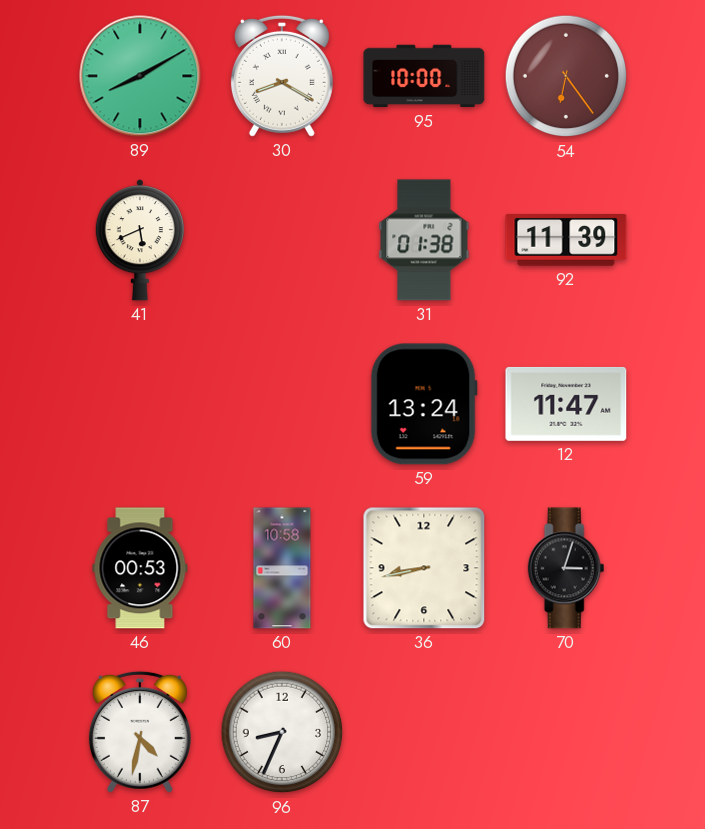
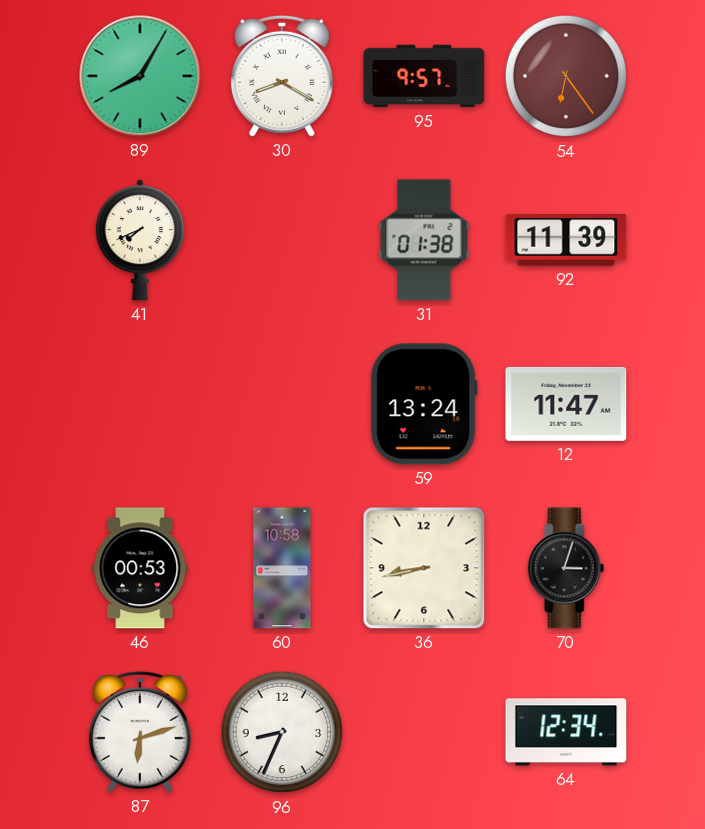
89: 8:10 -> 8:05
95: 10:00 -> 9:57
41: 5:41 -> 7:41
87: 4:32 -> 6:12
64: none -> 12:34
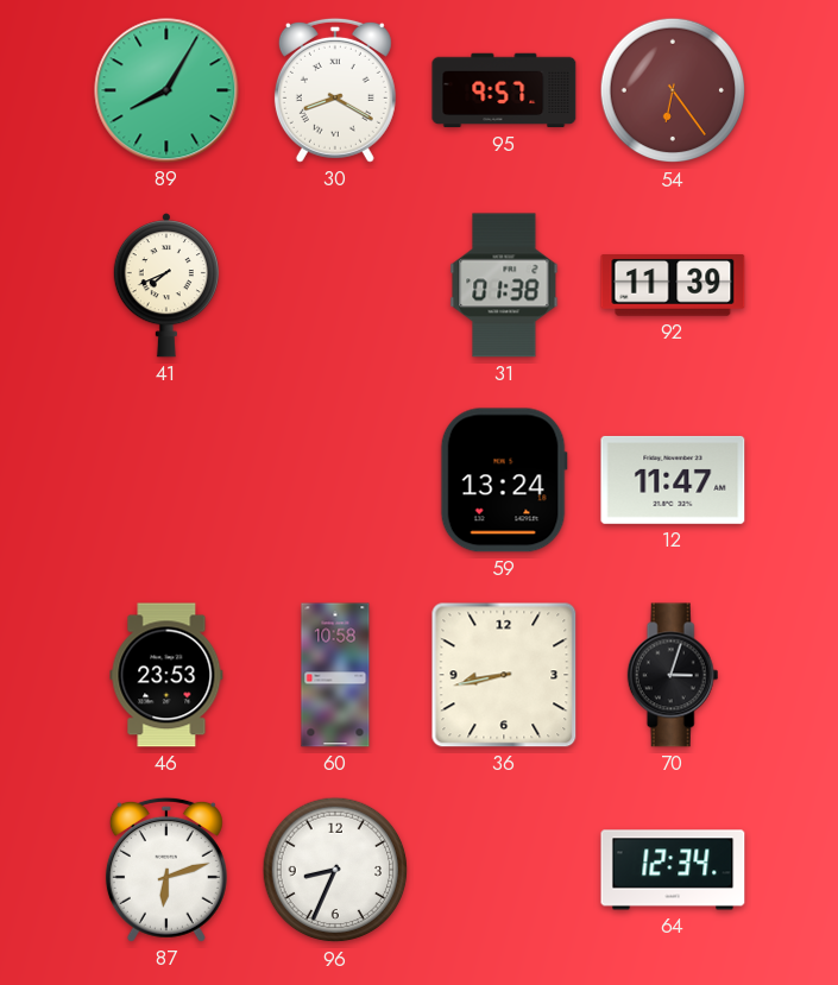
46: 00:53 -> 23:53
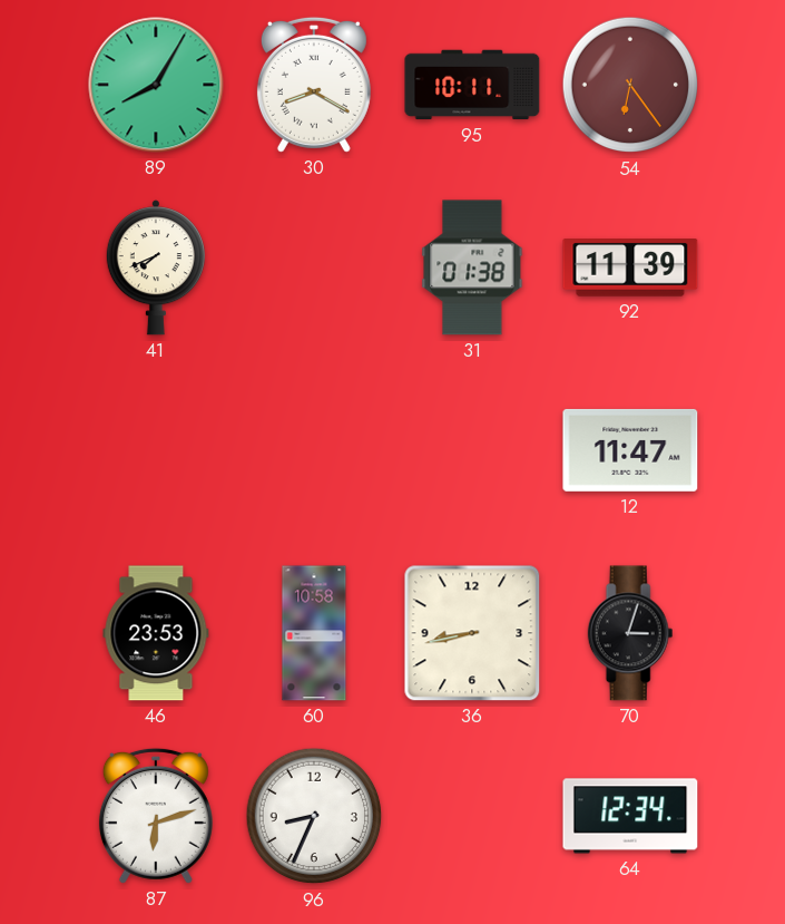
95: 9:57 -> 10:11
59: 13:24 -> none
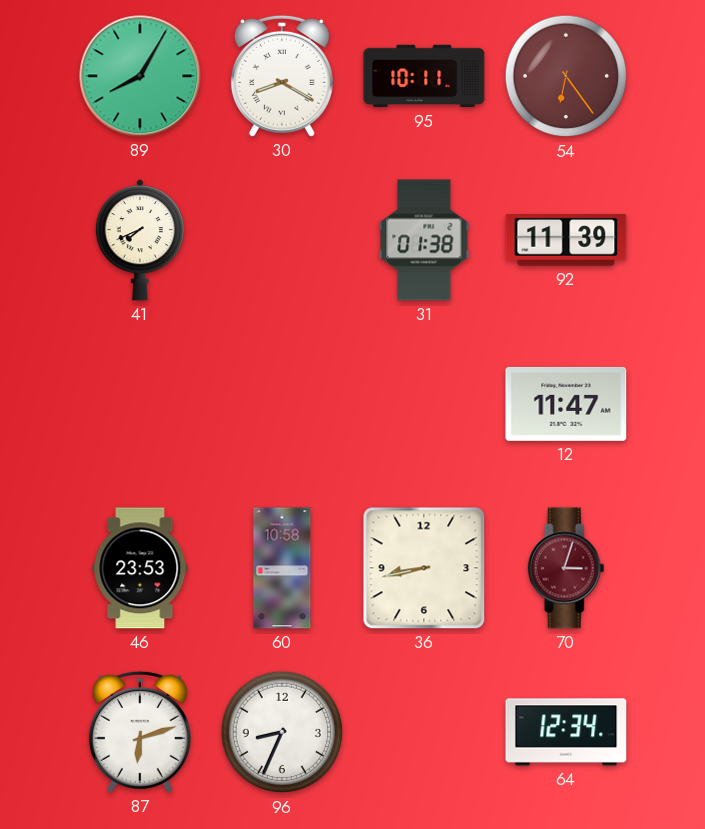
70 dial: black -> burgundy
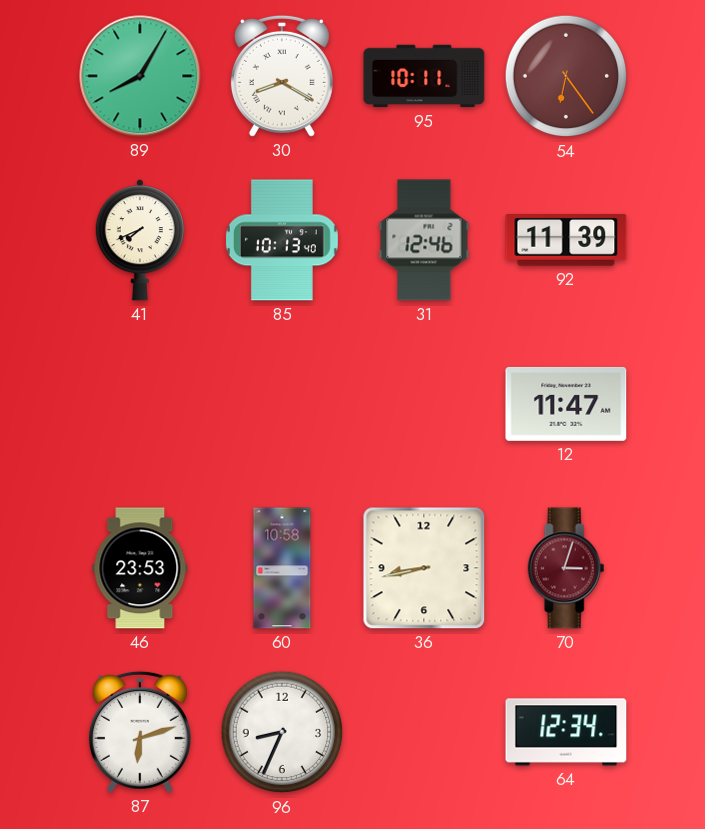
85: none -> 10:13
31: 01:38 -> 12:46
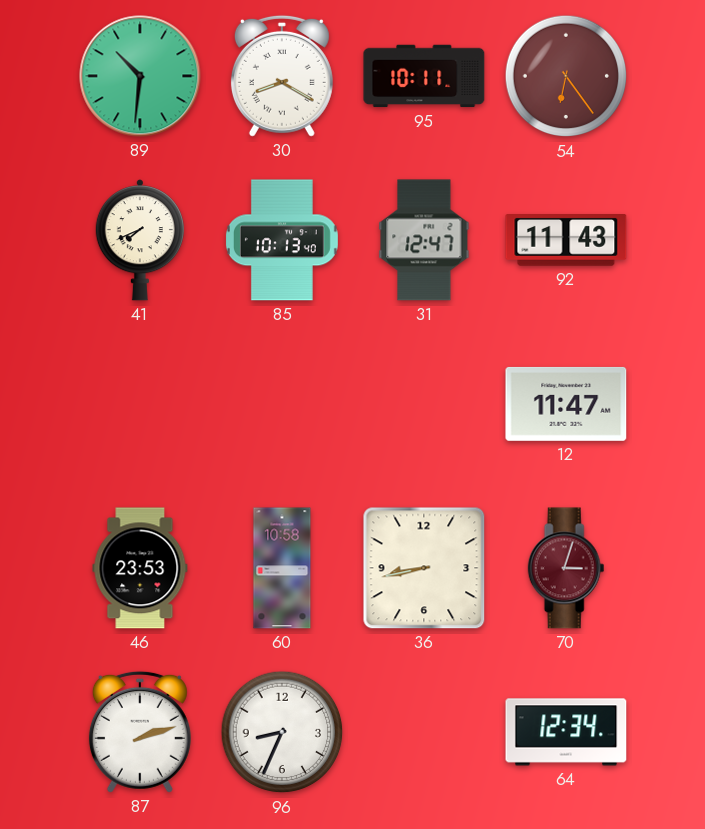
89: 8:05 -> 10:31
31: 12:46 -> 12:47
92: 11:39 -> 11:43
87: 6:12 -> 2:12
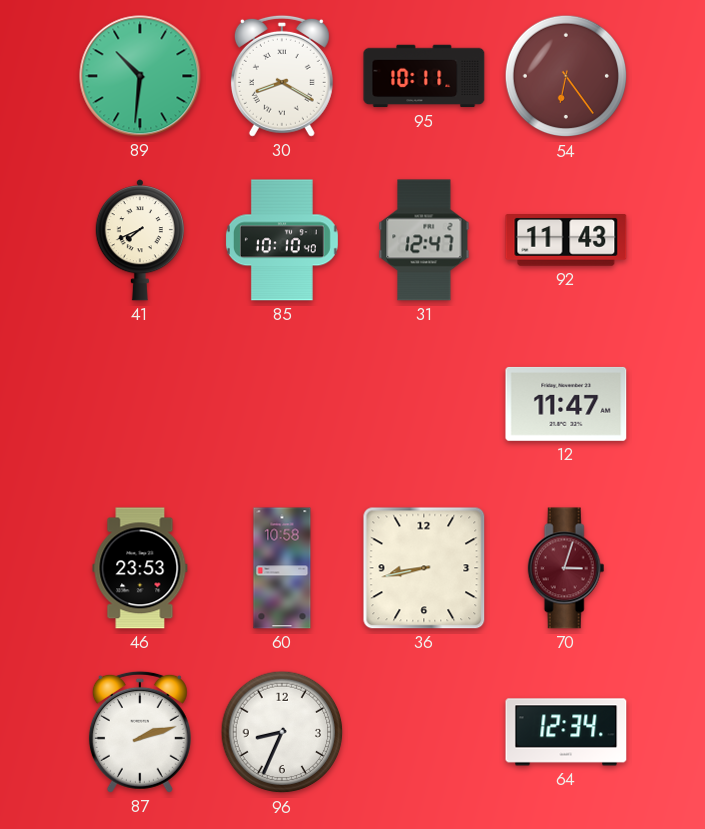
85: 10:13 -> 10:10
